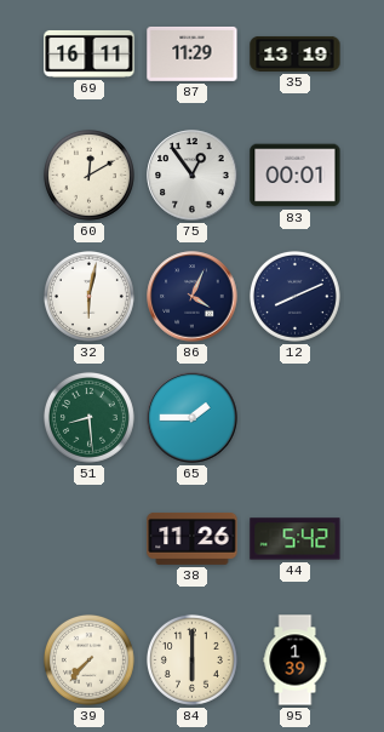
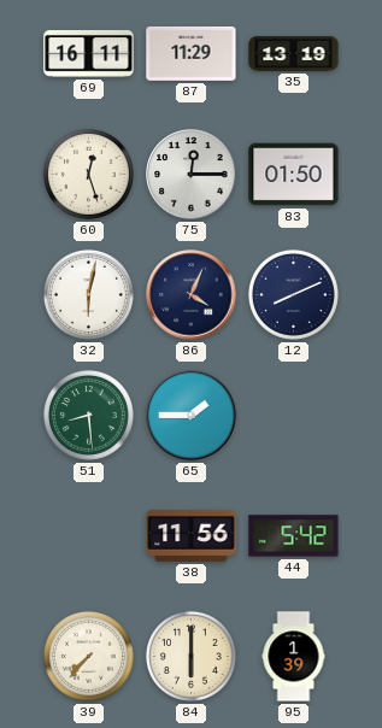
60: 12:10 -> 12:27
75: 12:54 -> 12:15
83: 00:01 -> 01:50
38: 11:26 -> 11:56
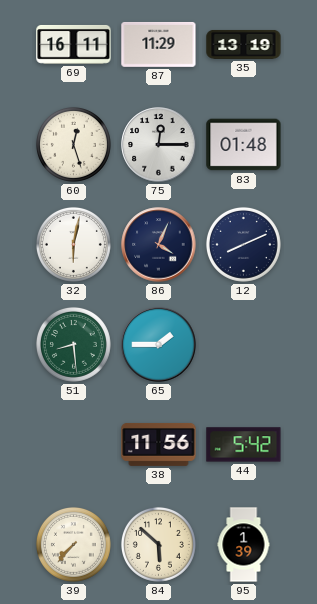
83: 01:50 -> 01:48
84: 6:00 -> 5:52
